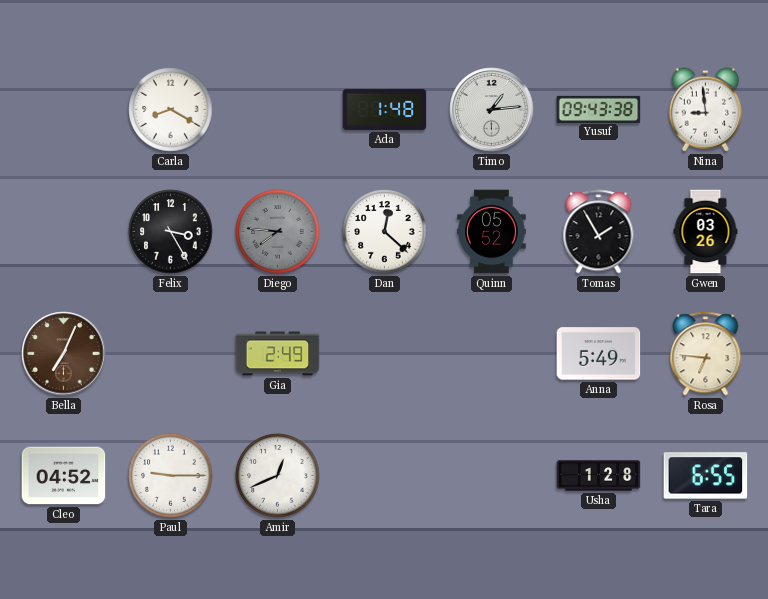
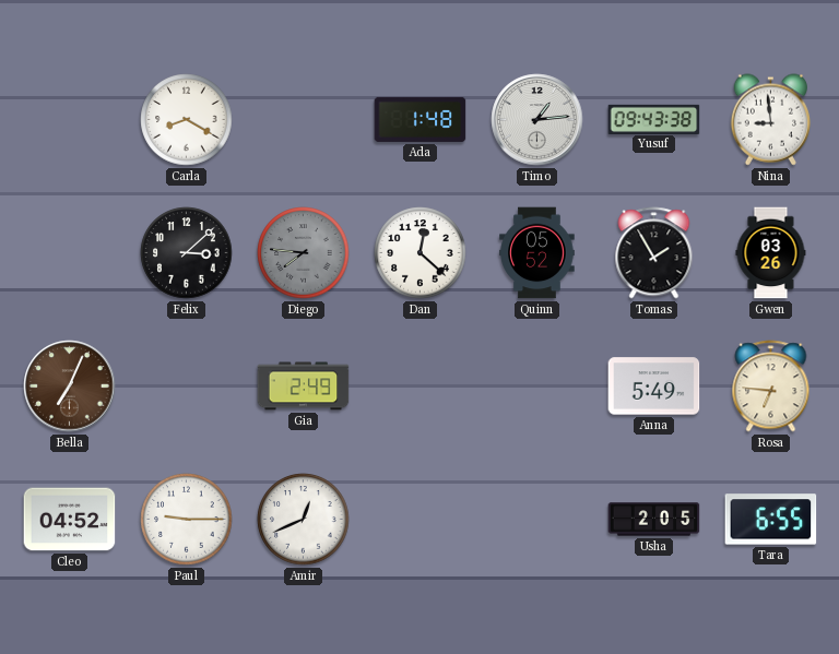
Felix: 3:25 -> 3:08
Usha: 1:28 -> 2:05
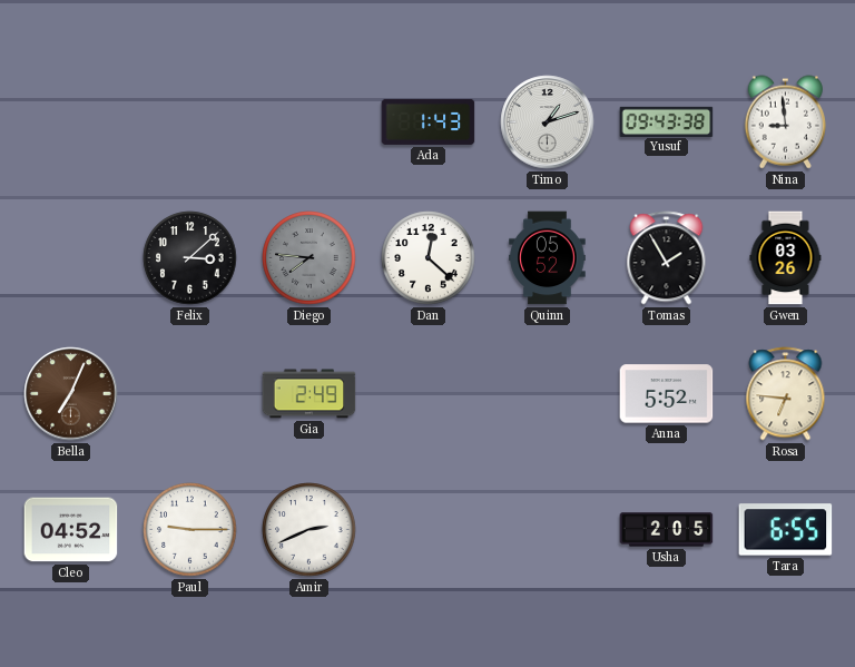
Carla: 8:20 -> none
Ada: 1:48 -> 1:43
Timo: 1:14 -> 1:12
Anna: 5:49 -> 5:52
Amir: 12:41 -> 2:41
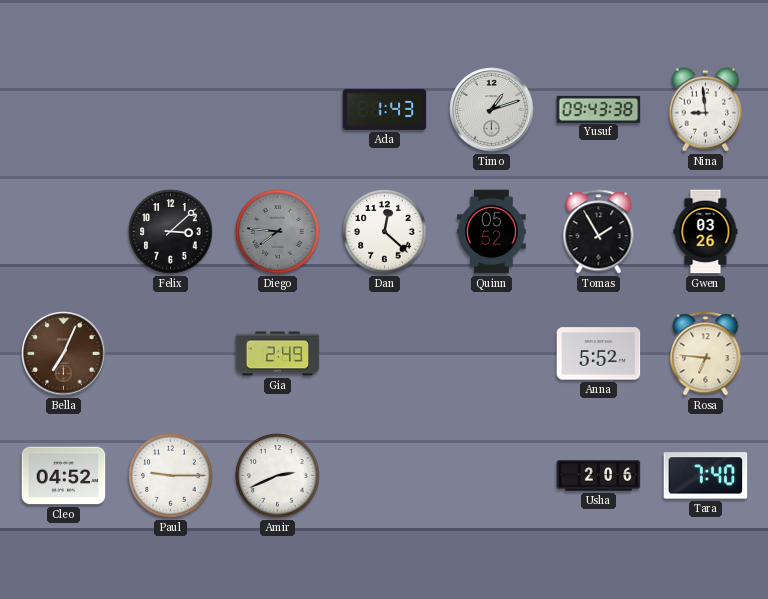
Usha: 2:05 -> 2:06
Tara: 6:55 -> 7:40
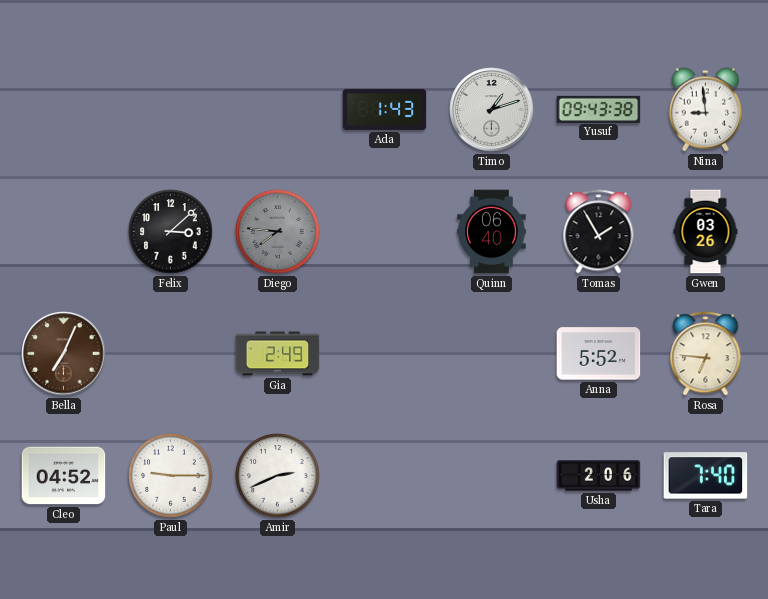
Dan: 12:22 -> none
Quinn: 05:52 -> 06:40
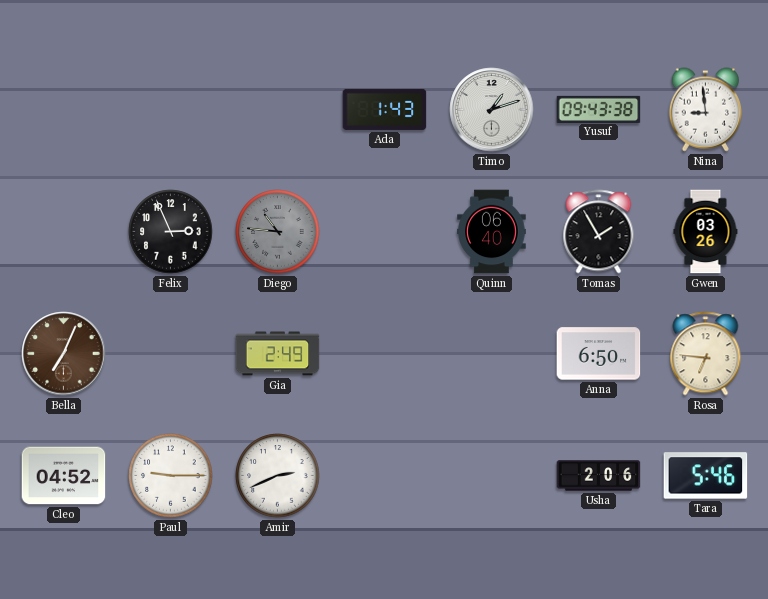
Felix: 3:08 -> 2:56
Diego: 7:46 -> 10:46
Anna: 5:52 -> 6:50
Tara: 7:40 -> 5:46
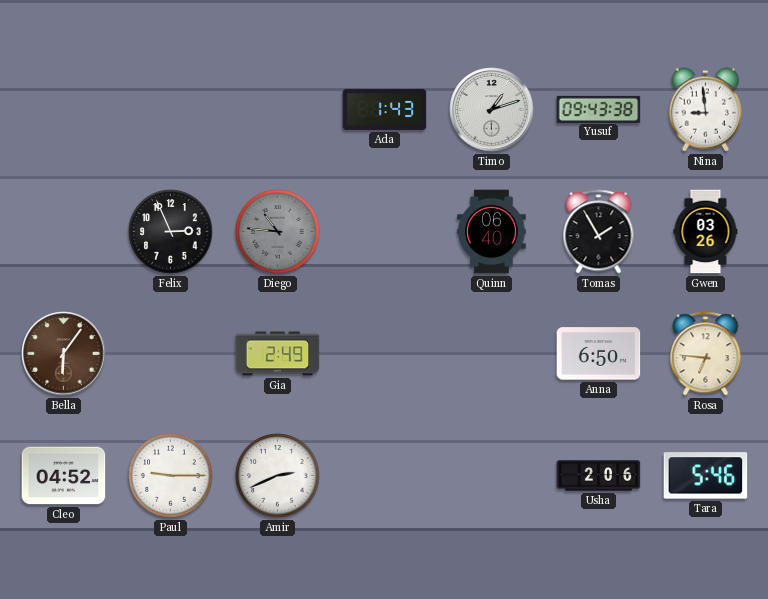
Bella: 7:04 -> 6:06
